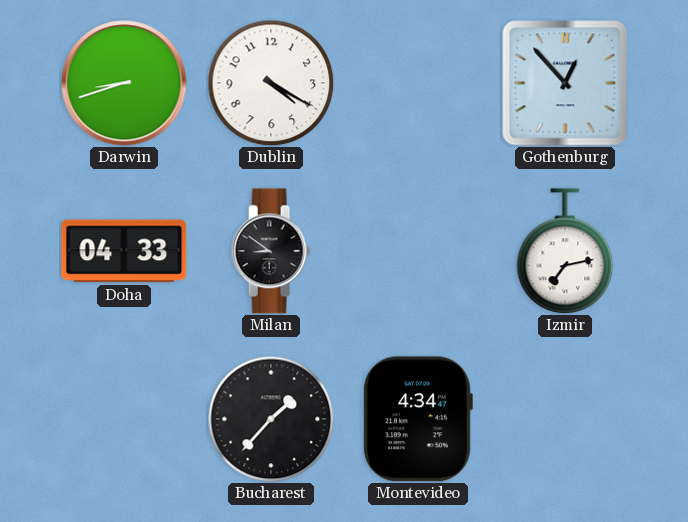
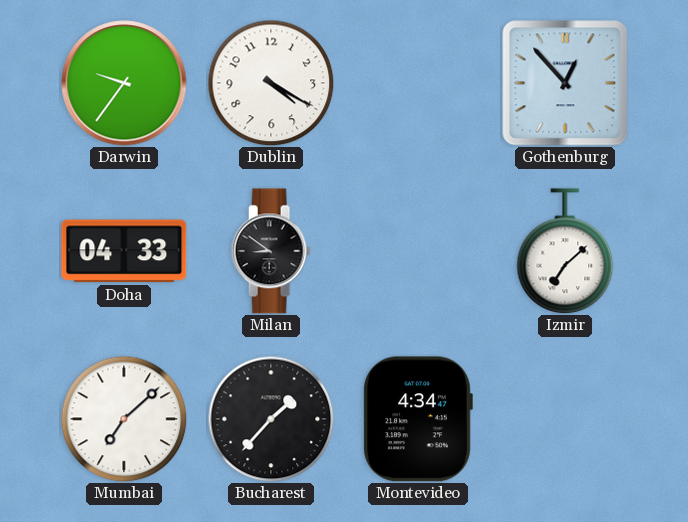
Darwin: 8:42 -> 9:36
Izmir: 7:13 -> 7:08
Mumbai: none -> 7:08
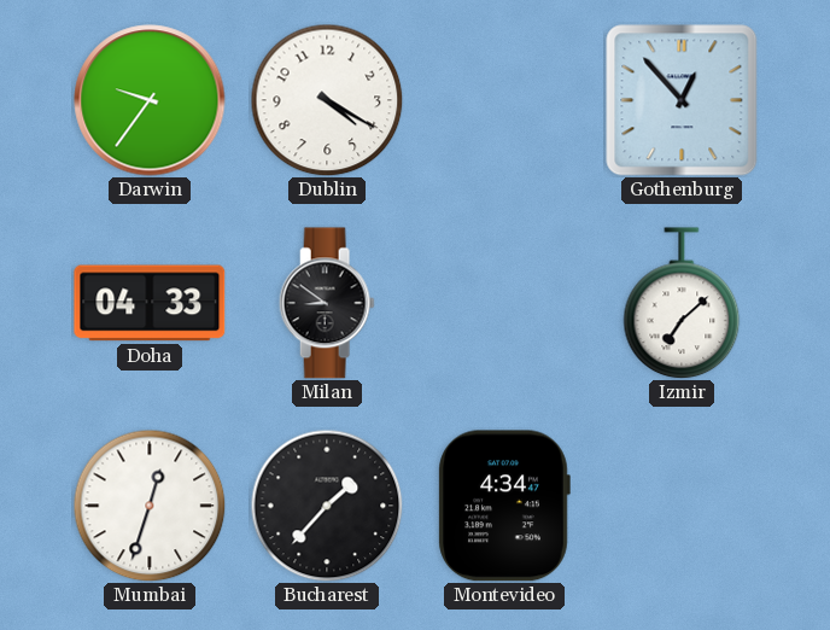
Mumbai: 7:08 -> 12:33
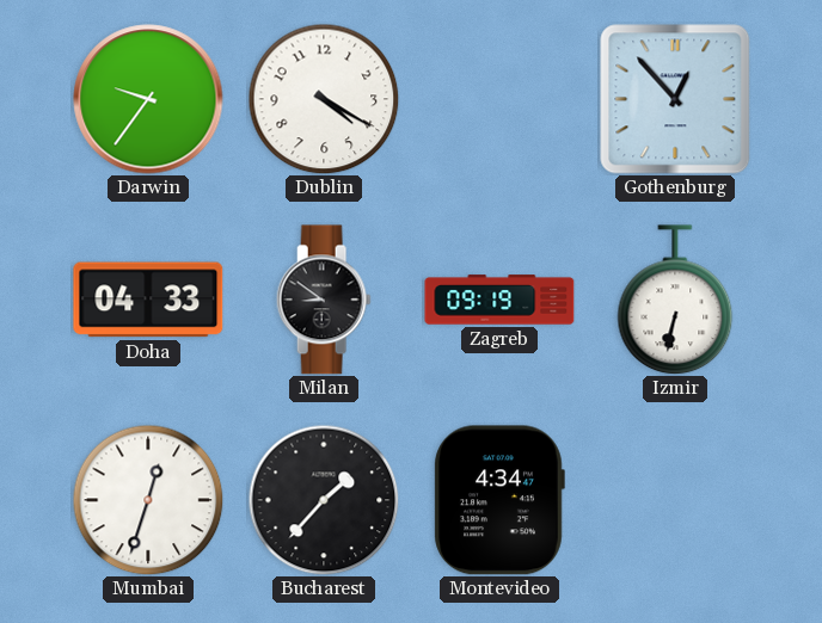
Zagreb: none -> 09:19
Izmir: 7:08 -> 6:32
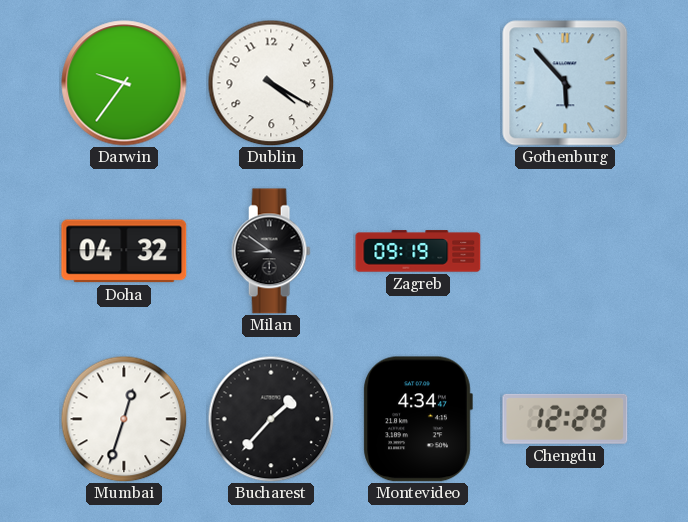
Gothenburg: 12:53 -> 5:53
Doha: 04:33 -> 04:32
Izmir: 6:32 -> none
Chengdu: none -> 12:29
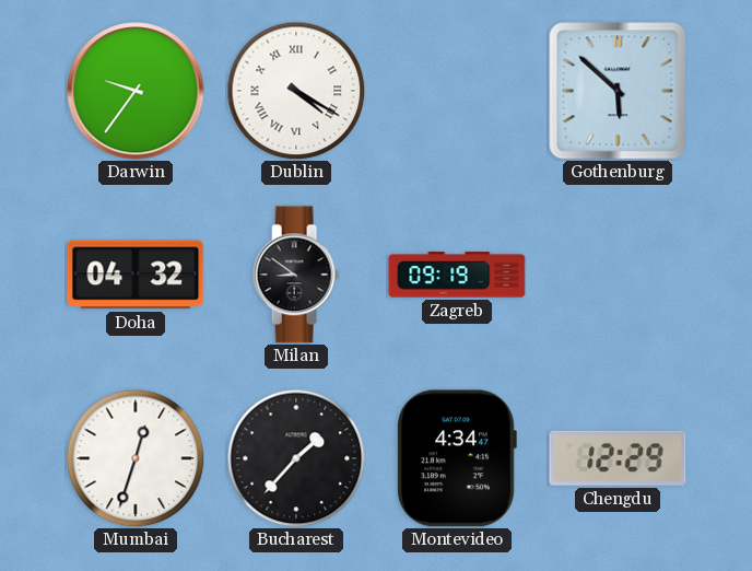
Dublin numerals: Arabic -> Roman
Gothenburg: 5:53 -> 5:52
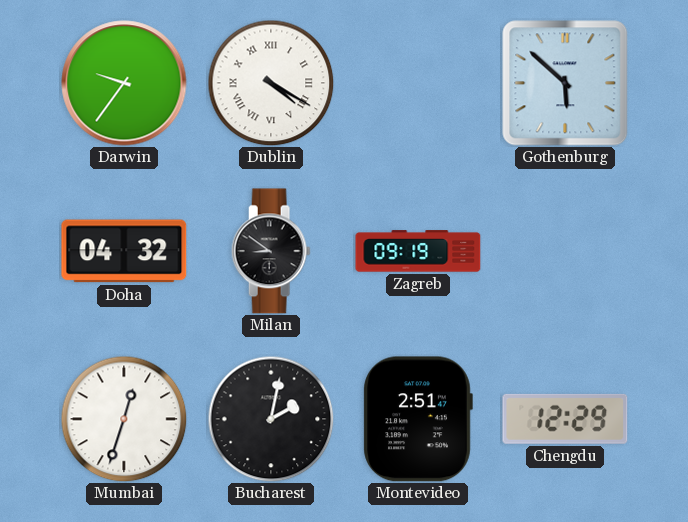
Bucharest: 1:37 -> 2:02
Montevideo: 4:34 -> 2:51
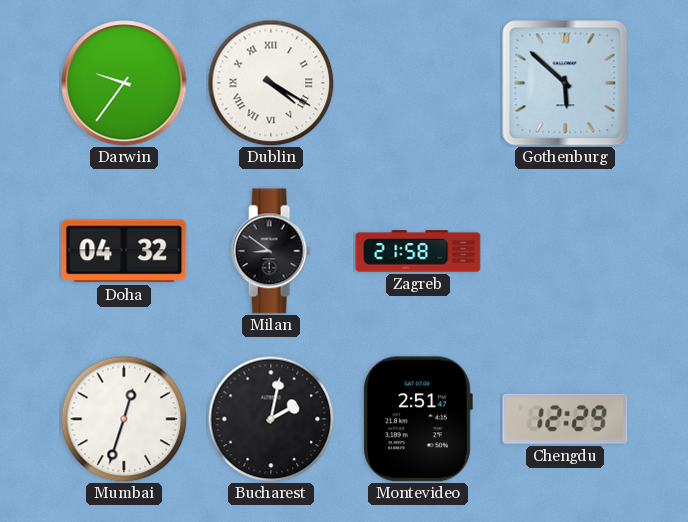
Zagreb: 09:19 -> 21:58
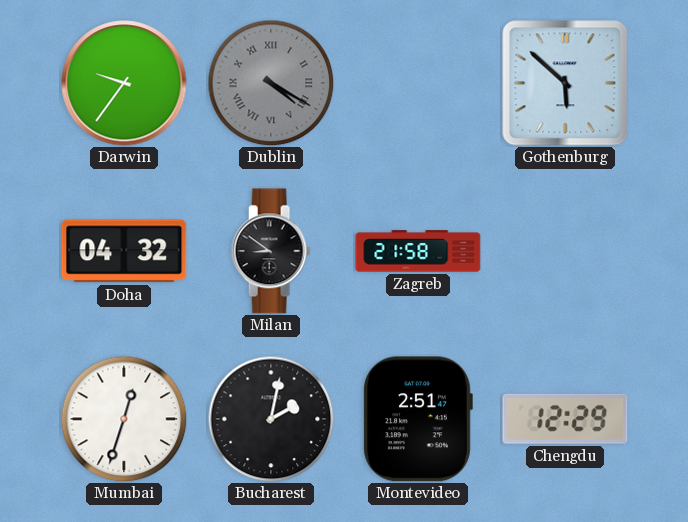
Dublin dial: white -> grey
